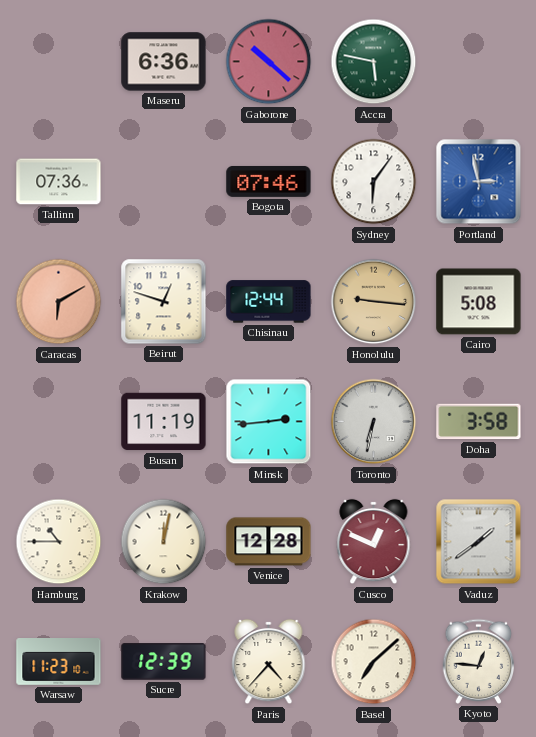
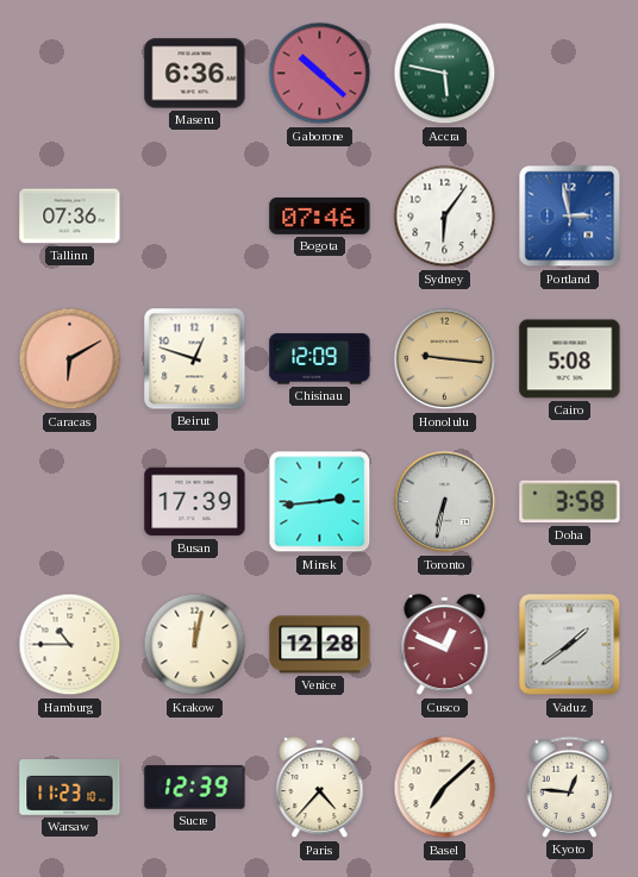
Chisinau: 12:44 -> 12:09
Busan: 11:19 -> 17:39
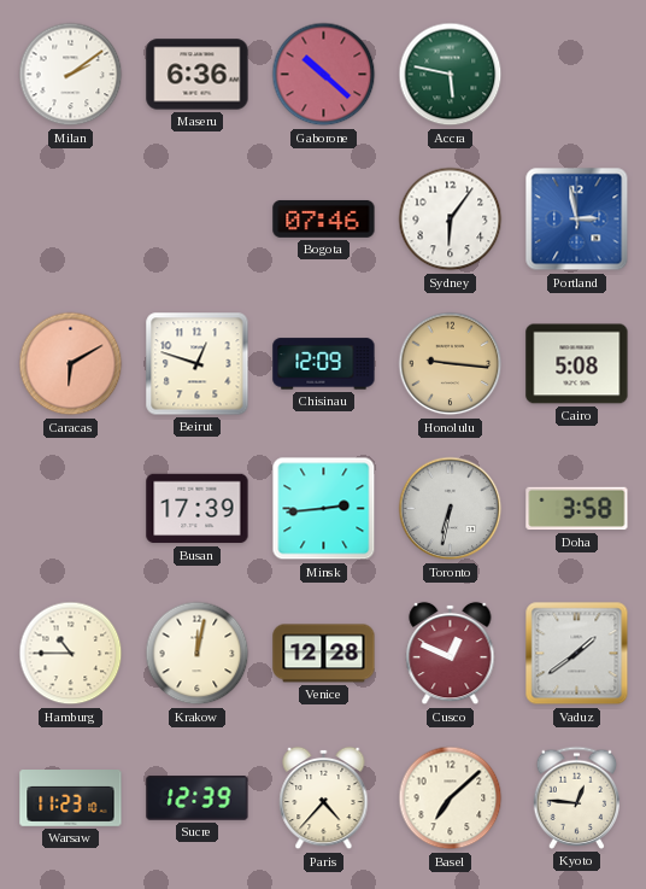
Milan: none -> 2:09
Tallinn: 07:36 -> none
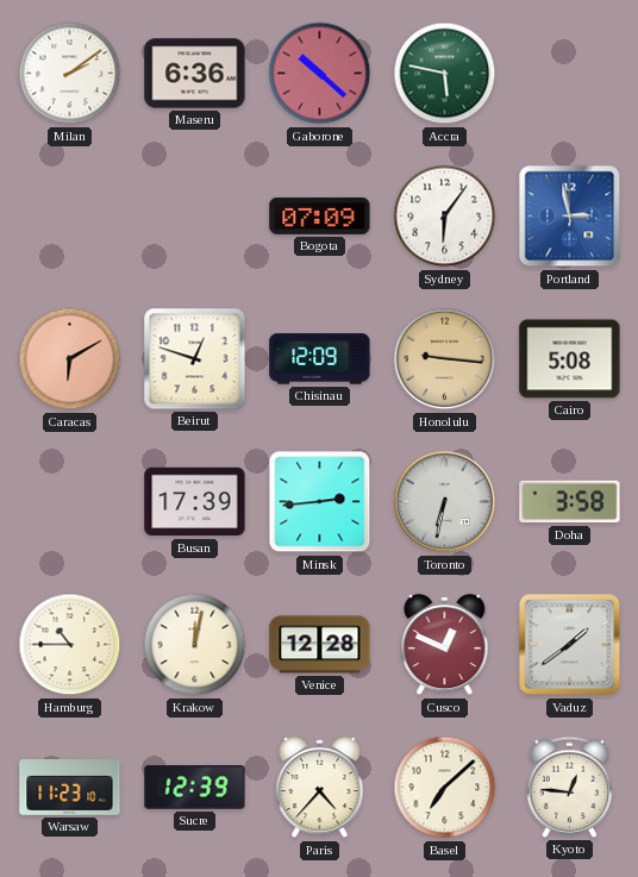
Bogota: 07:46 -> 07:09
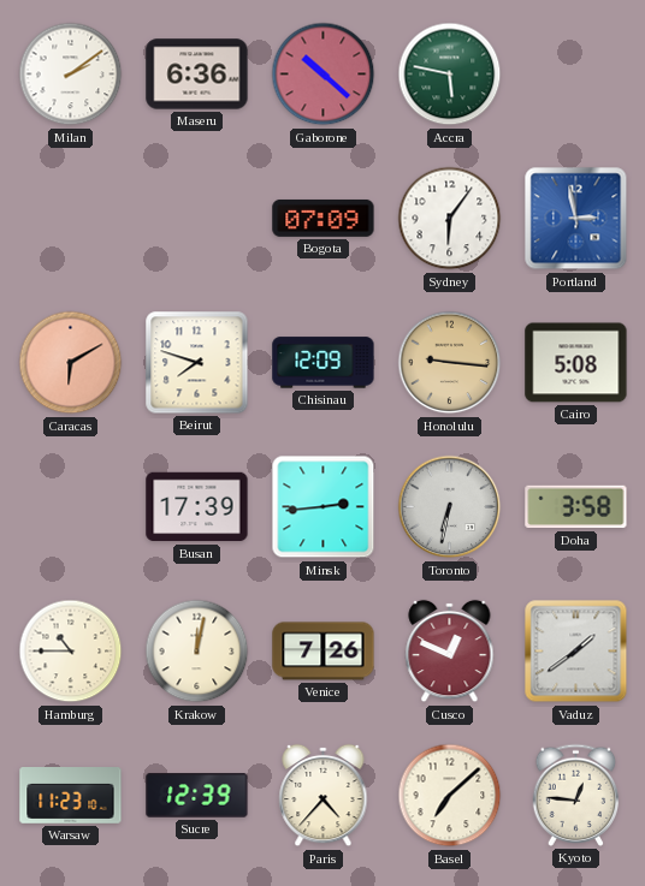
Beirut: 12:48 -> 7:48
Venice: 12:28 -> 7:26
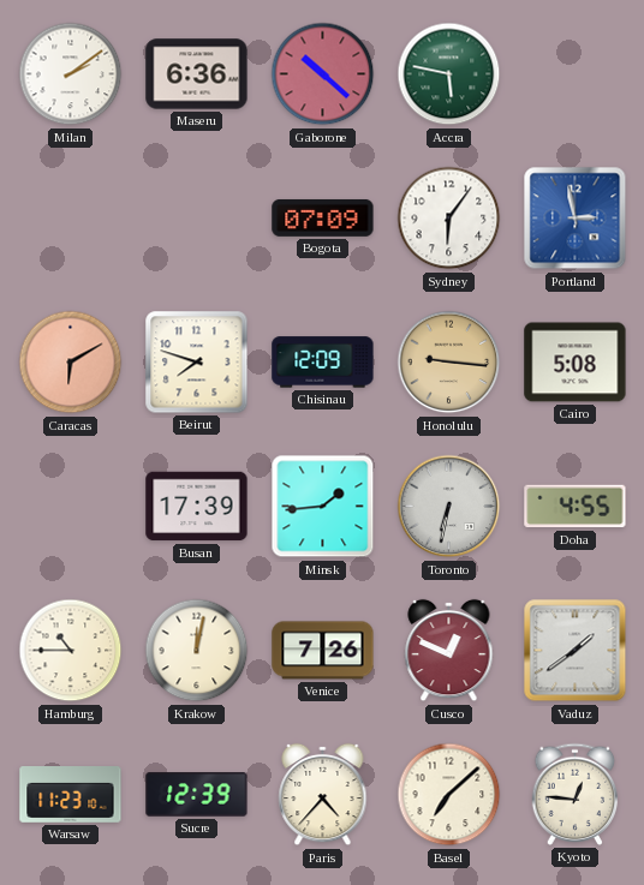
Minsk: 2:44 -> 1:44
Doha: 3:58 -> 4:55
